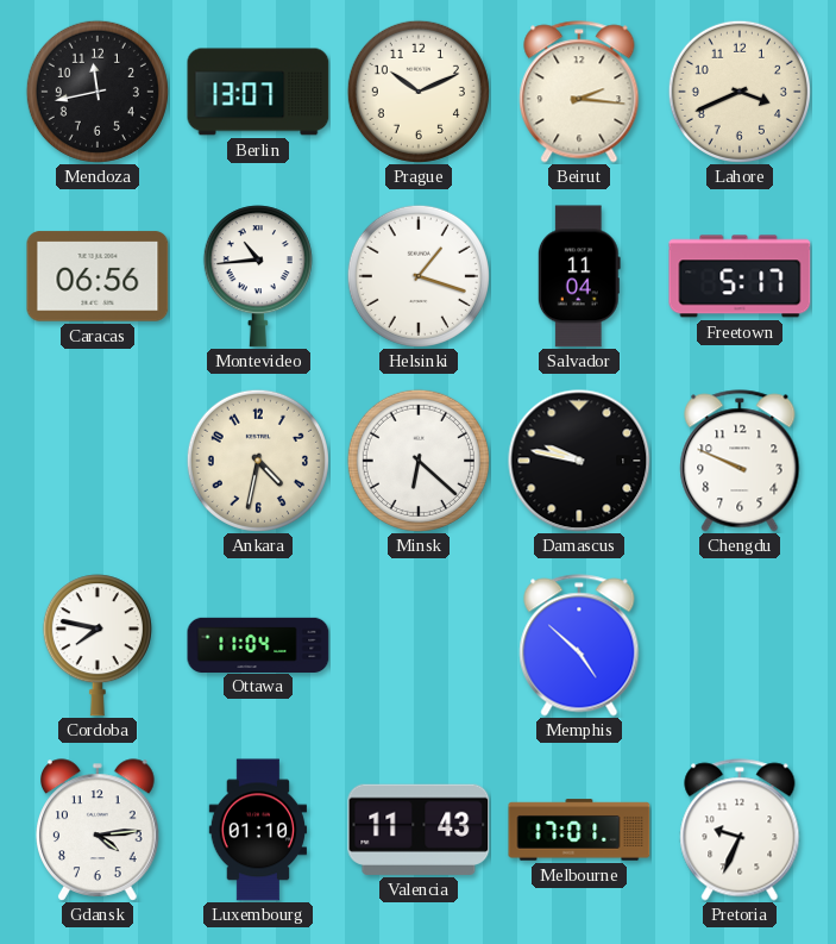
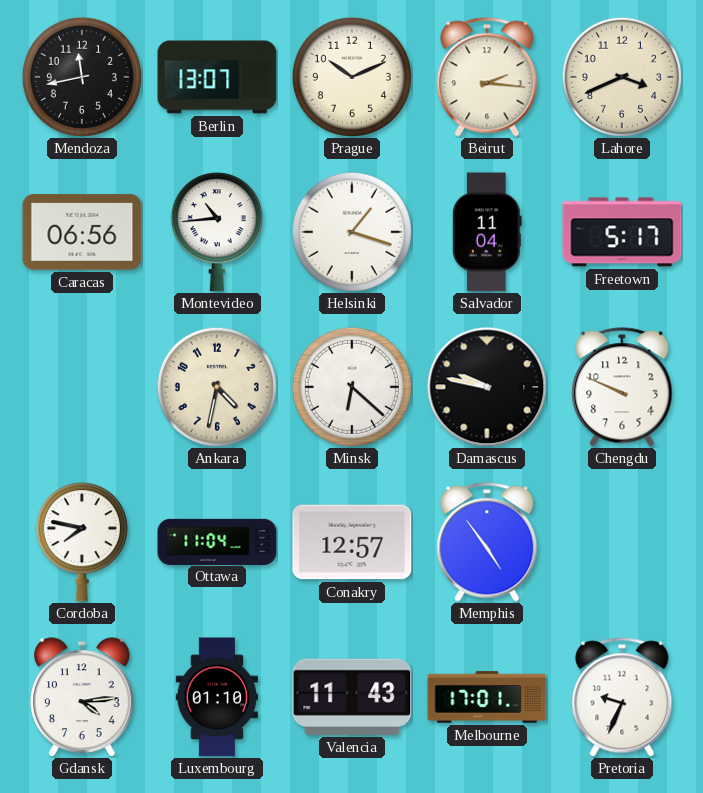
Conakry: none -> 12:57
Memphis: 4:52 -> 4:54
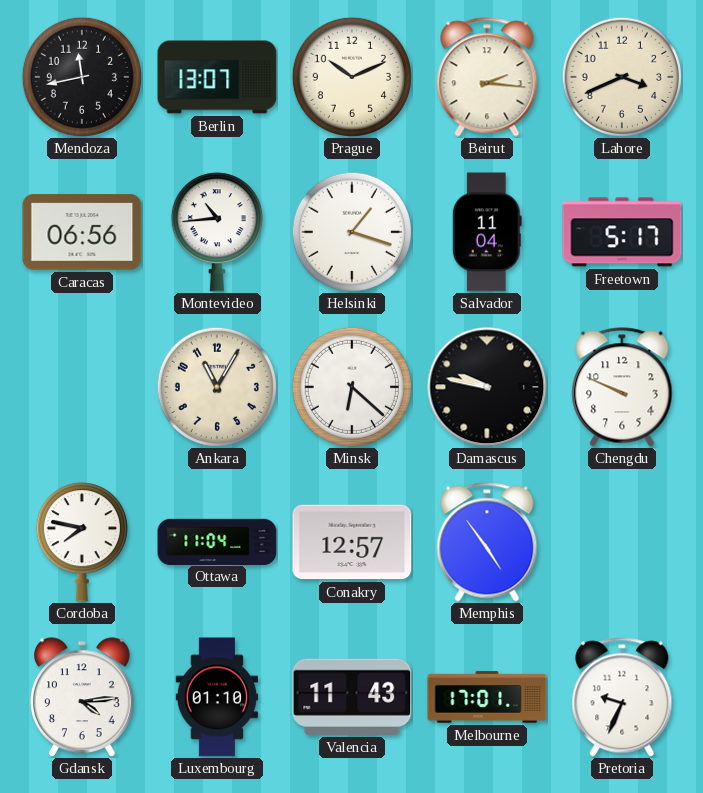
Ankara: 4:32 -> 11:05
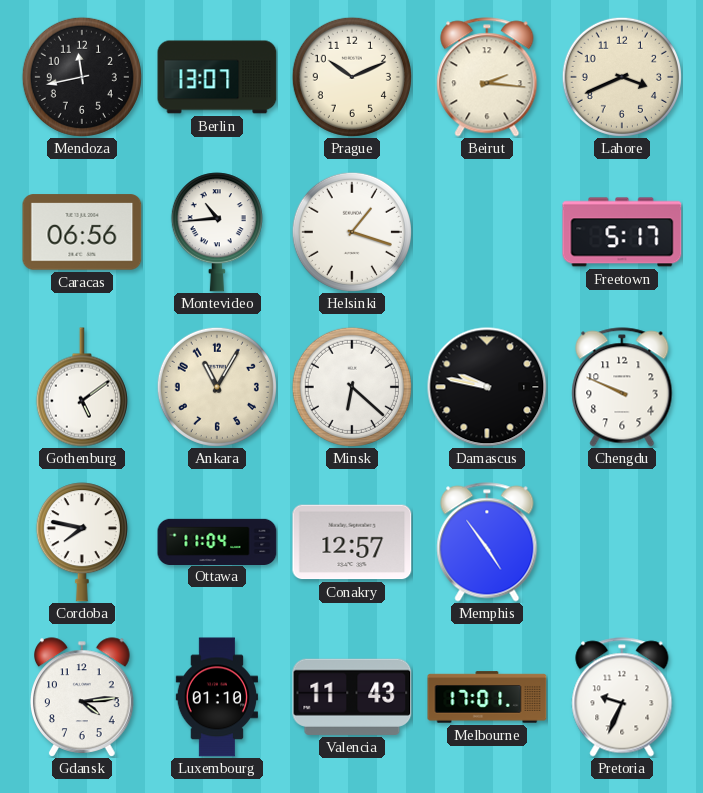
Salvador: 11:04 -> none
Gothenburg: none -> 5:09
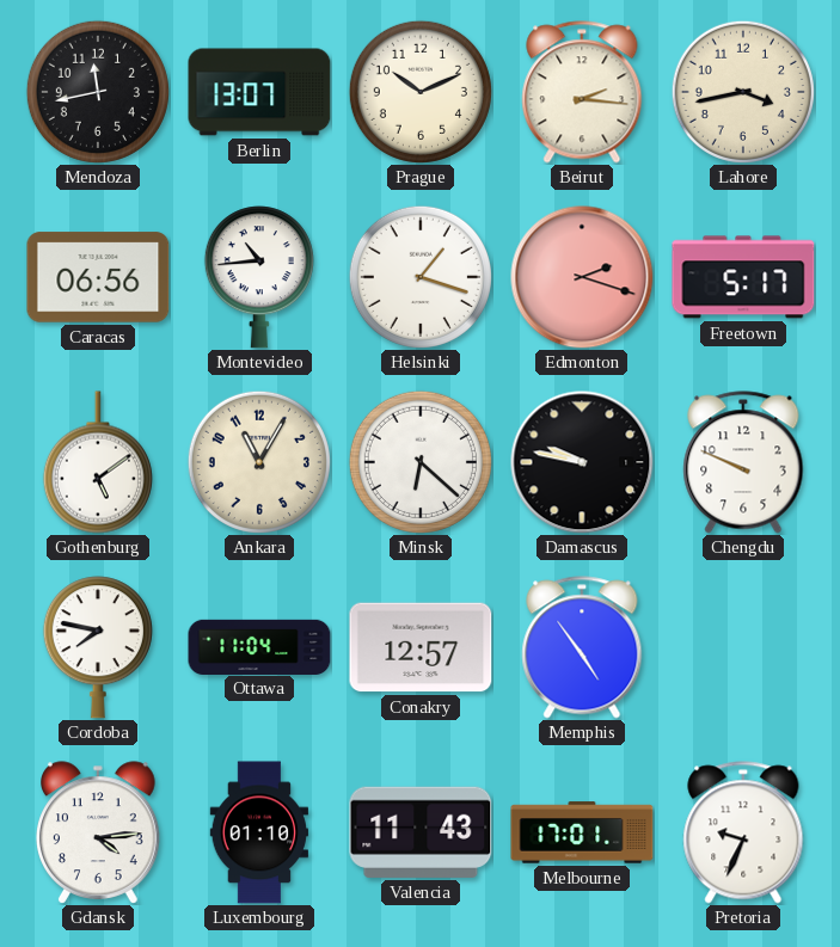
Lahore: 3:41 -> 3:43
Edmonton: none -> 2:18
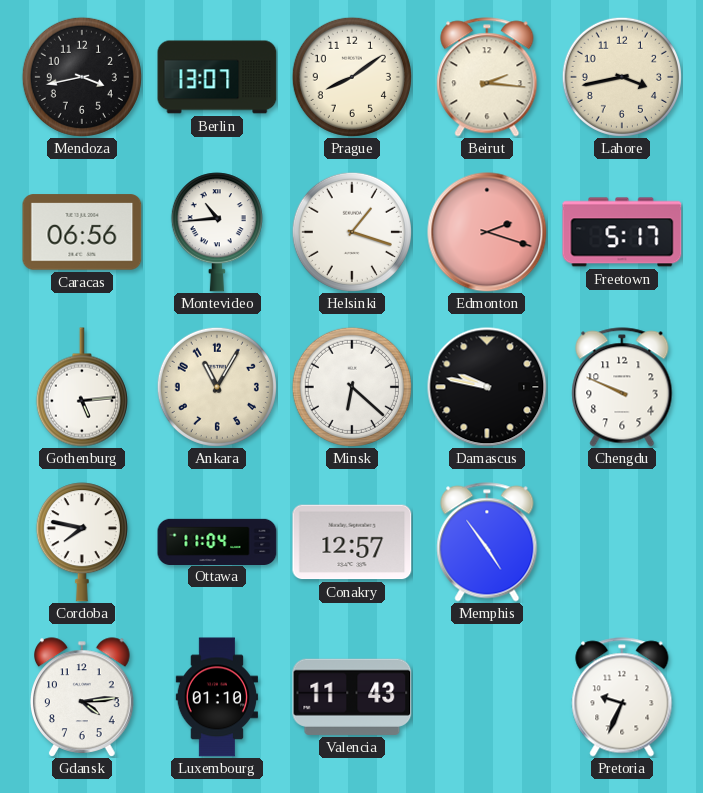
Mendoza: 11:43 -> 3:43
Prague: 10:11 -> 8:09
Gothenburg: 5:09 -> 5:14
Melbourne: 17:01 -> none
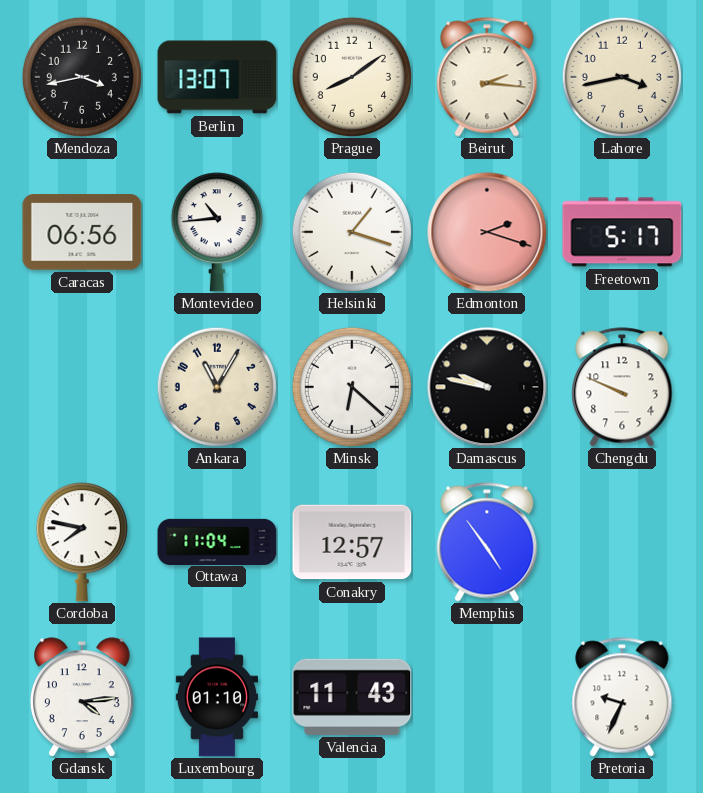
Gothenburg: 5:14 -> none
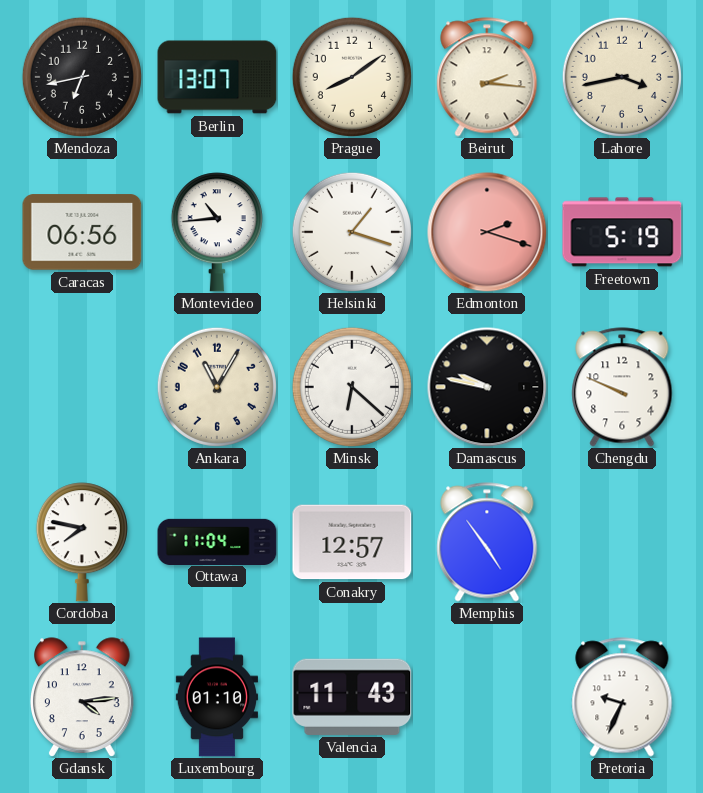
Mendoza: 3:43 -> 6:43
Freetown: 5:17 -> 5:19
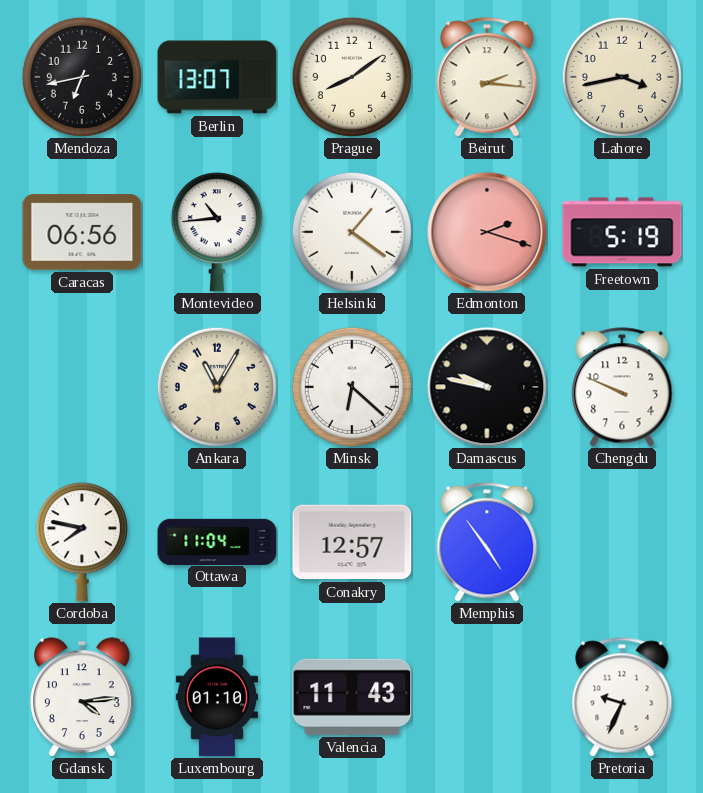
Helsinki: 1:18 -> 1:21
